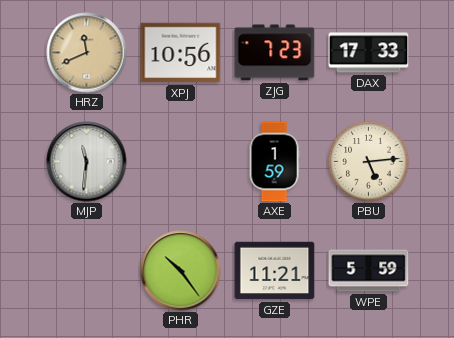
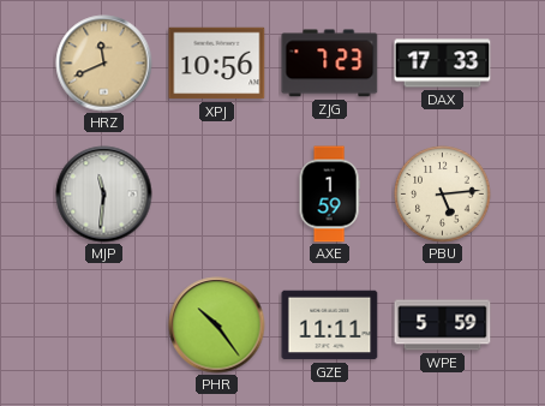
GZE: 11:21 -> 11:11
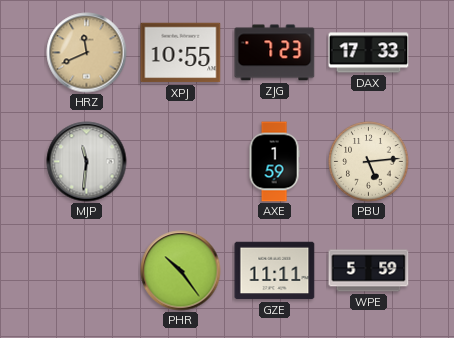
XPJ: 10:56 -> 10:55
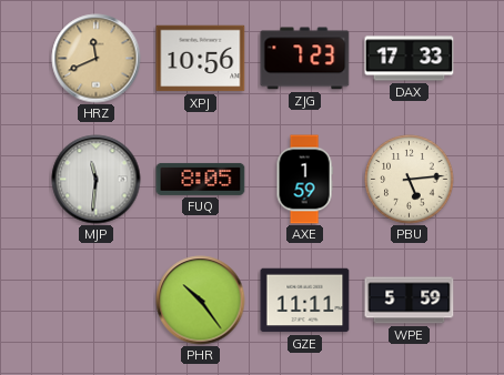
XPJ: 10:55 -> 10:56
FUQ: none -> 8:05
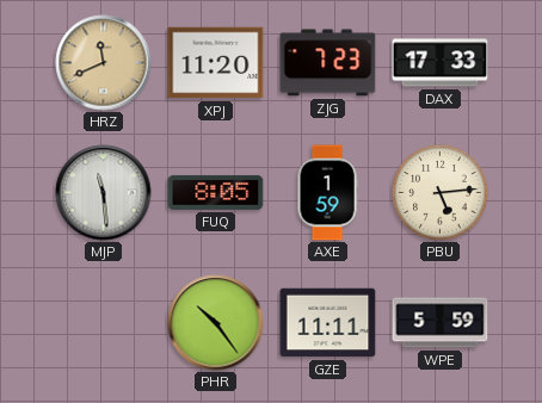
XPJ: 10:56 -> 11:20
MJP: 11:31 -> 11:29
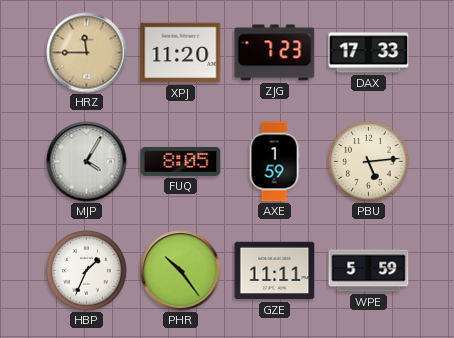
HRZ: 11:41 -> 11:45
MJP: 11:29 -> 4:05
HBP: none -> 1:34
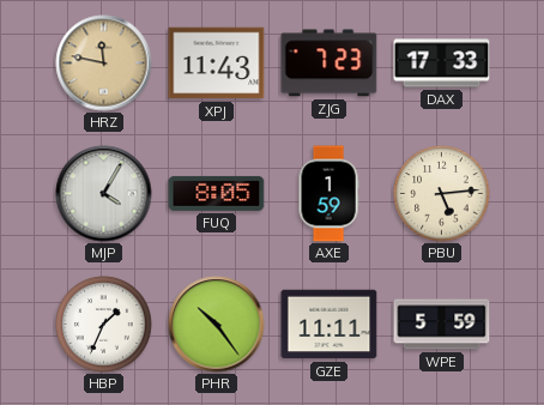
HRZ: 11:45 -> 11:47
XPJ: 11:20 -> 11:43
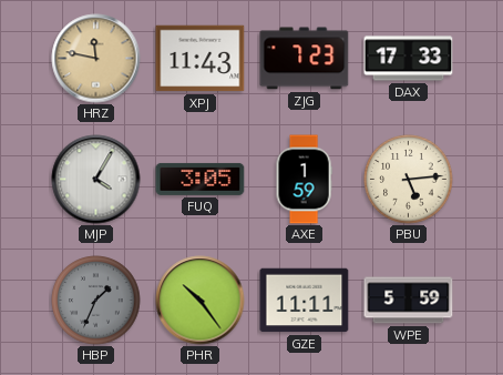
FUQ: 8:05 -> 3:05
HBP dial: white -> grey
